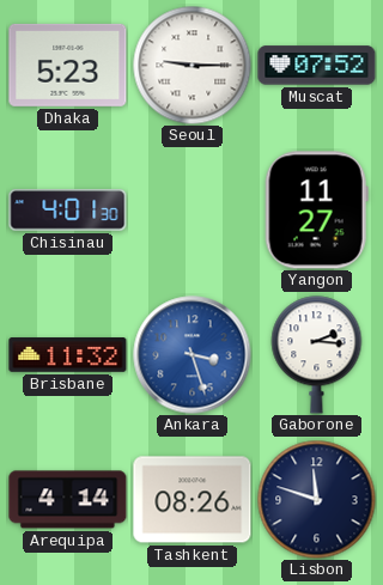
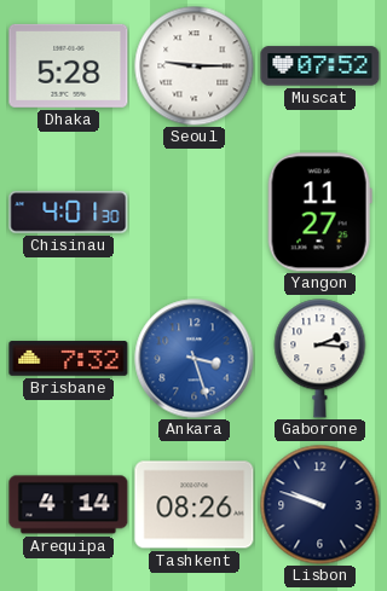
Dhaka: 5:23 -> 5:28
Brisbane: 11:32 -> 7:32
Lisbon: 11:48 -> 9:48
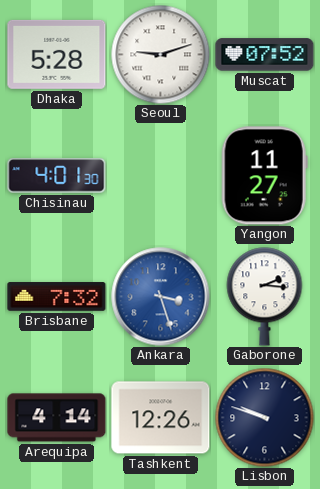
Seoul: 9:15 -> 9:12
Tashkent: 08:26 -> 12:26
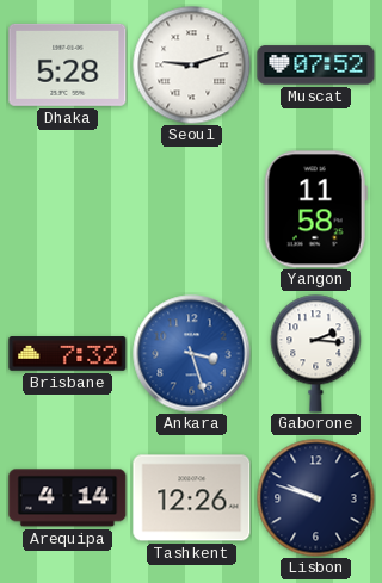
Chisinau: 4:01 -> none
Yangon: 11:27 -> 11:58
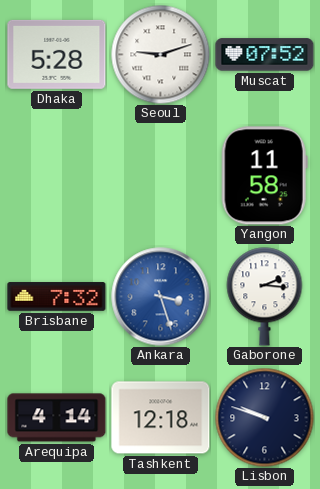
Tashkent: 12:26 -> 12:18
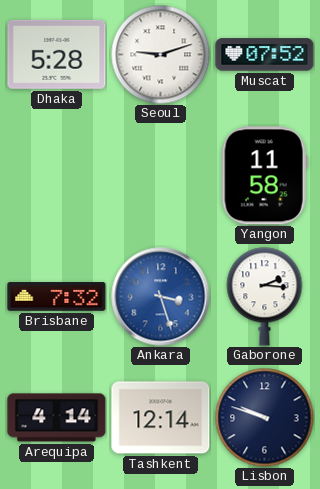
Tashkent: 12:18 -> 12:14
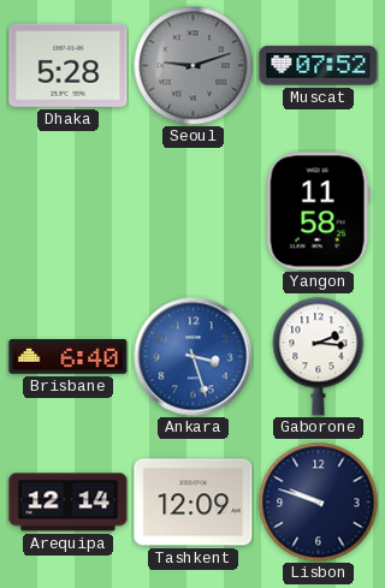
Seoul dial: white -> grey
Brisbane: 7:32 -> 6:40
Arequipa: 4:14 -> 12:14
Tashkent: 12:14 -> 12:09
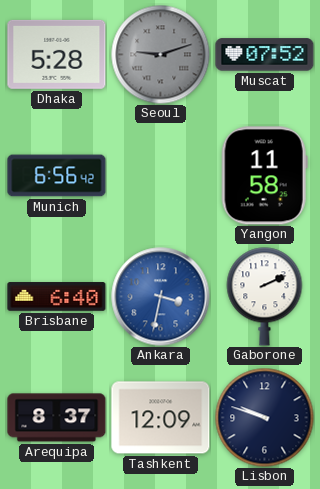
Munich: none -> 6:56
Ankara: 3:27 -> 3:32
Gaborone: 2:16 -> 2:11
Arequipa: 12:14 -> 8:37
